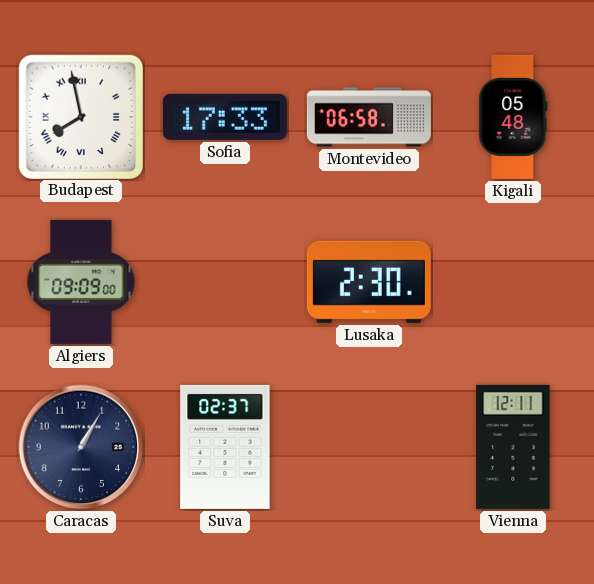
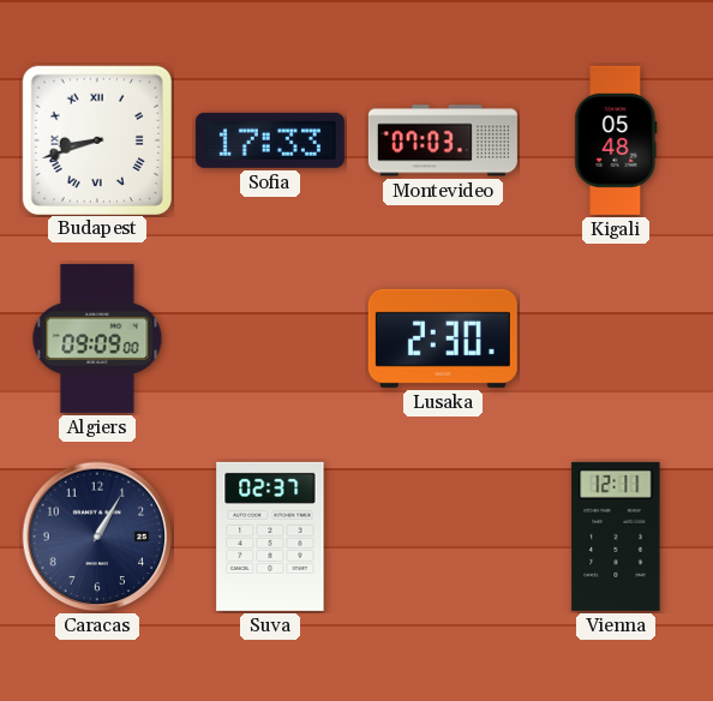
Budapest: 7:58 -> 8:42
Montevideo: 06:58 -> 07:03
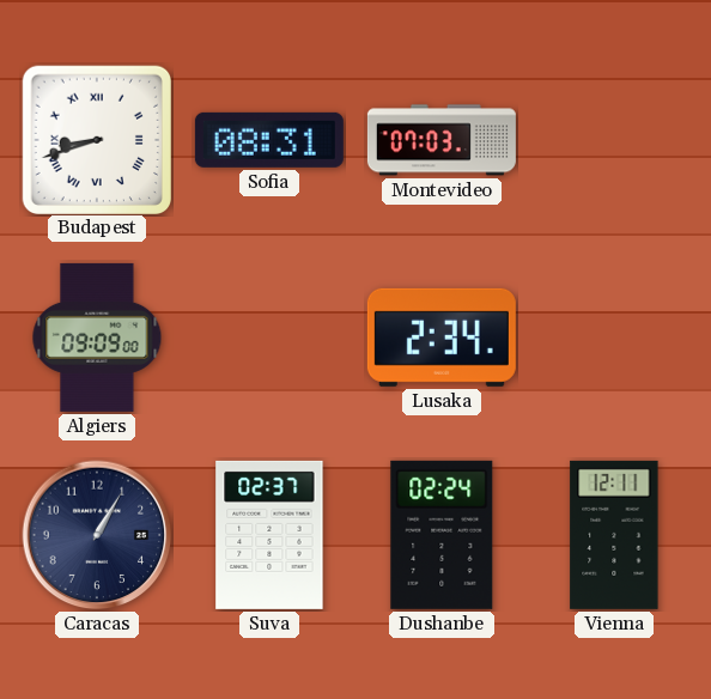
Sofia: 17:33 -> 08:31
Kigali: 05:48 -> none
Lusaka: 2:30 -> 2:34
Dushanbe: none -> 02:24
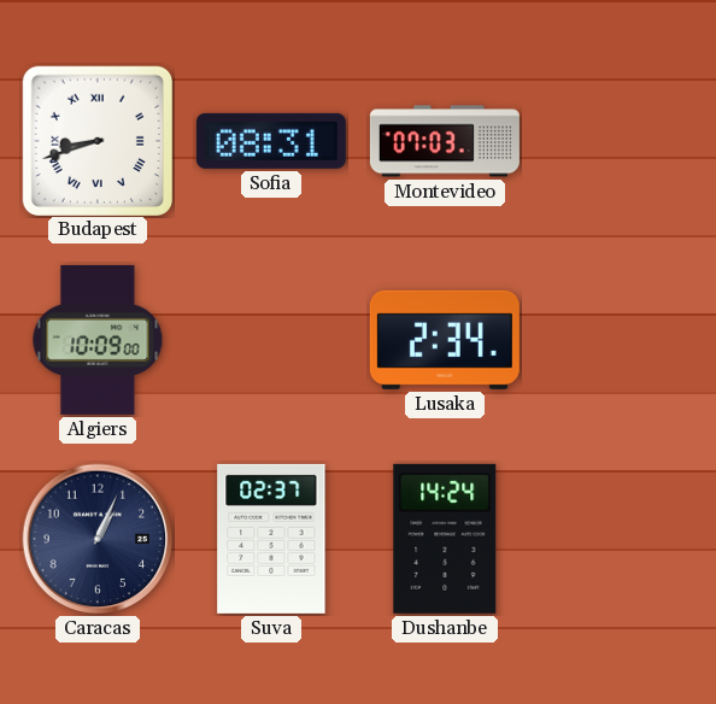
Algiers: 09:09 -> 10:09
Caracas: 1:05 -> 1:04
Dushanbe: 02:24 -> 14:24
Vienna: 12:11 -> none
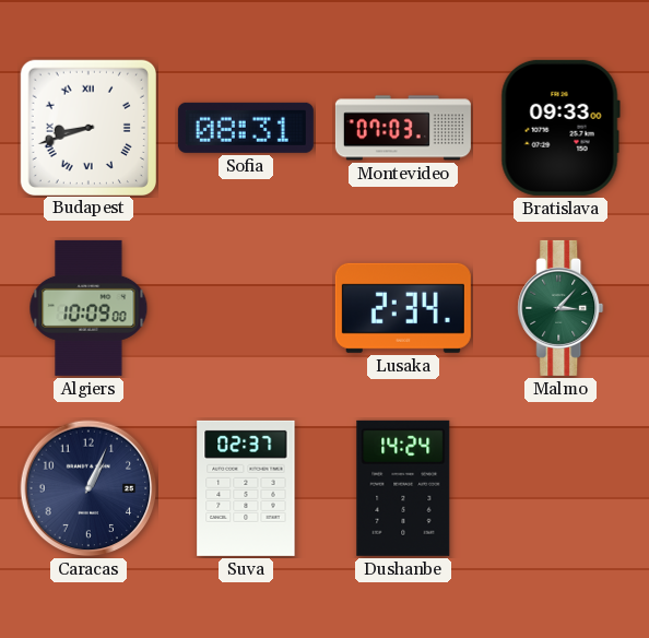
Bratislava: none -> 09:33
Malmo: none -> 3:07
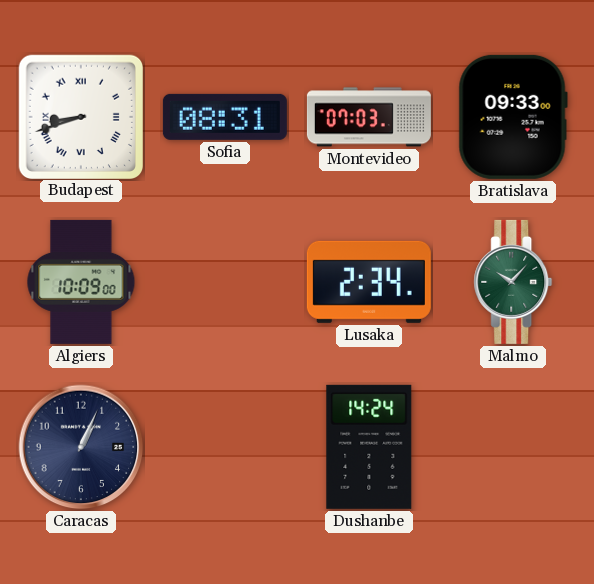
Malmo: 3:07 -> 10:07
Suva: 02:37 -> none
